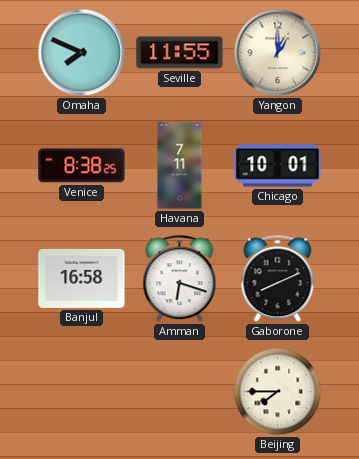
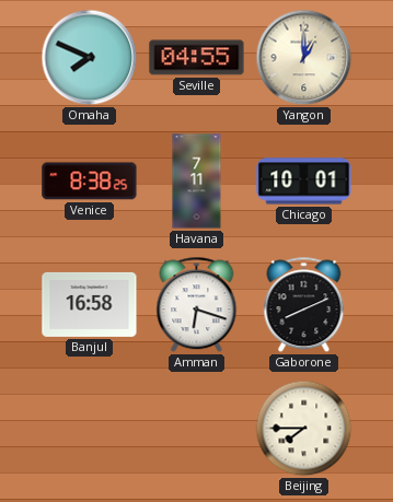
Seville: 11:55 -> 04:55
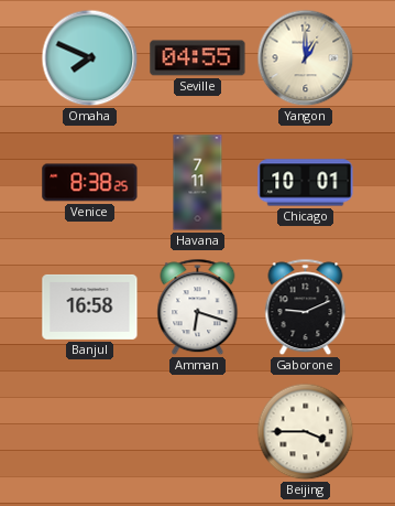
Gaborone: 8:11 -> 9:11
Beijing: 7:45 -> 3:45
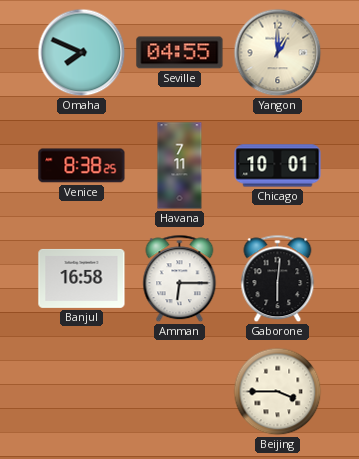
Amman: 6:18 -> 6:15
Gaborone: 9:11 -> 6:01
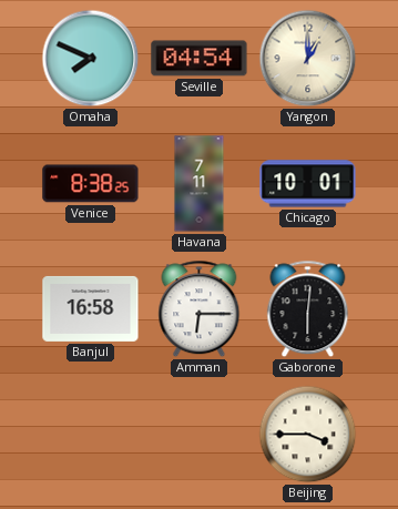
Seville: 04:55 -> 04:54
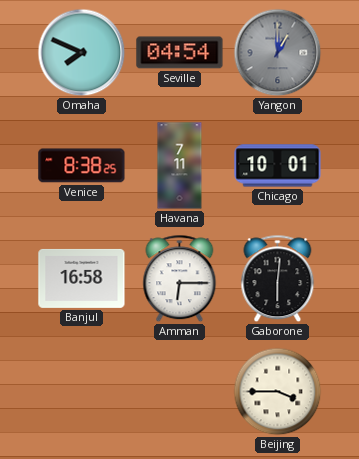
Yangon dial: cream -> grey
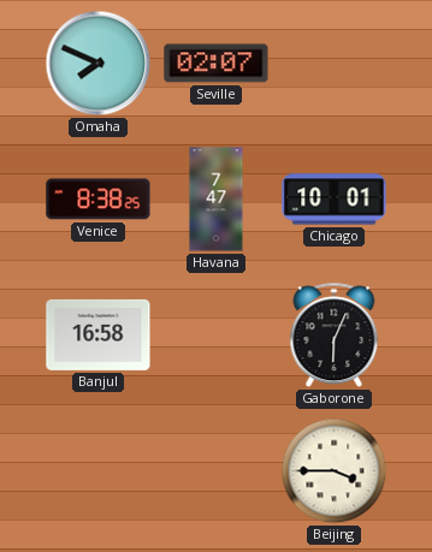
Seville: 04:54 -> 02:07
Yangon: 1:00 -> none
Havana: 7:11 -> 7:47
Amman: 6:15 -> none
Gaborone: 6:01 -> 6:04
